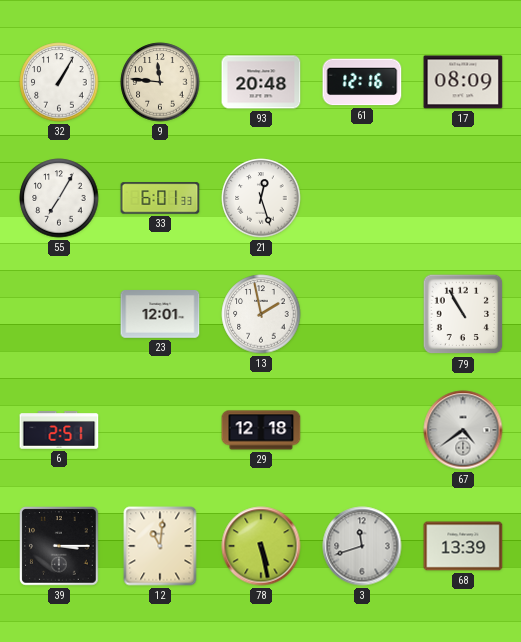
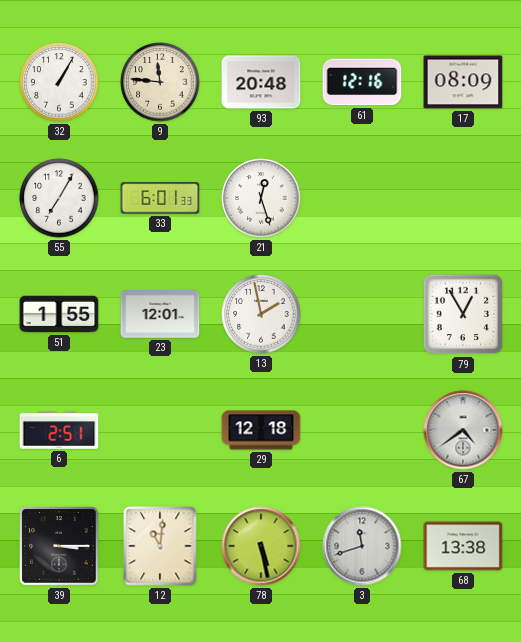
51: none -> 1:55
79: 10:55 -> 12:55
68: 13:39 -> 13:38
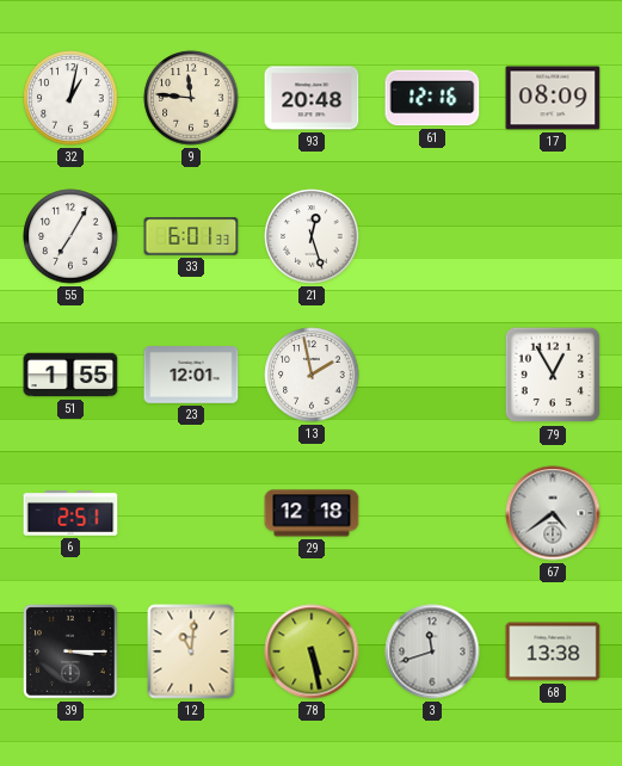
32: 1:05 -> 1:02
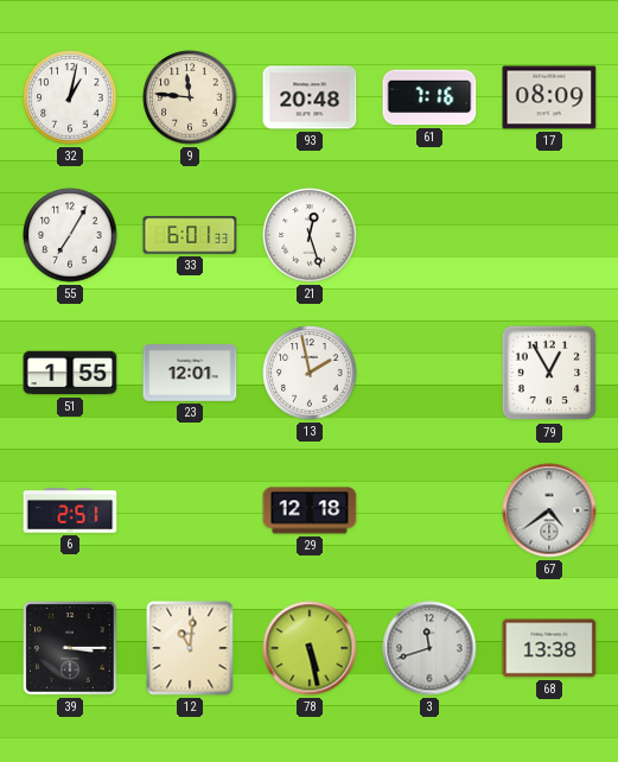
61: 12:16 -> 7:16
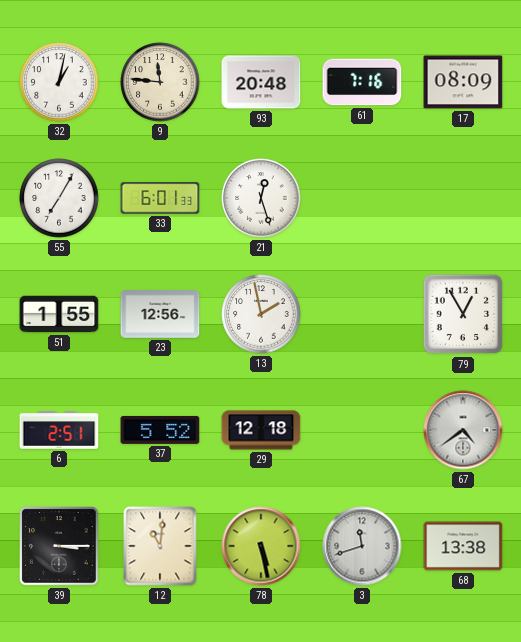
23: 12:01 -> 12:56
37: none -> 5:52
